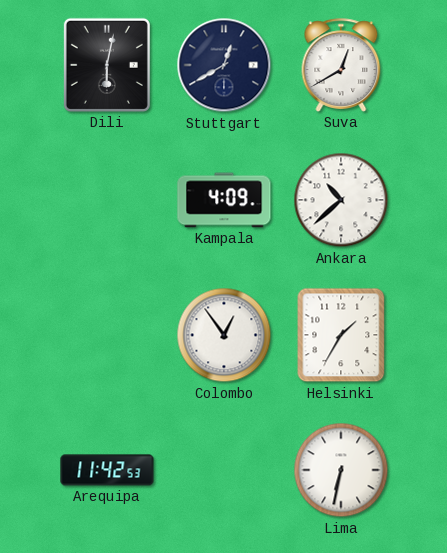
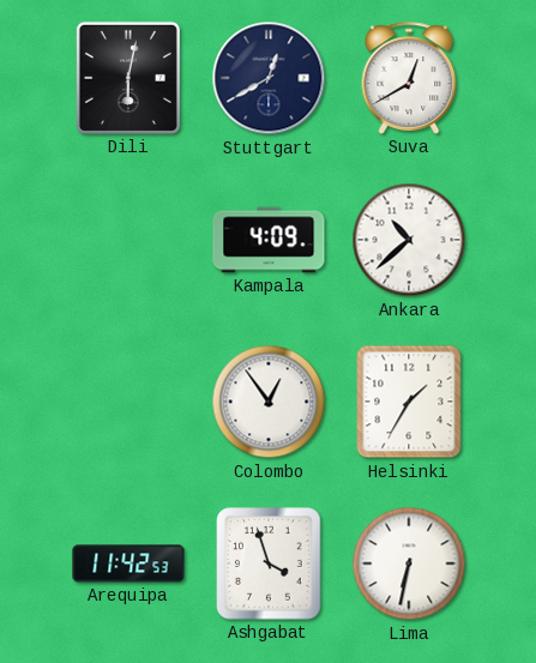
Ashgabat: none -> 3:57
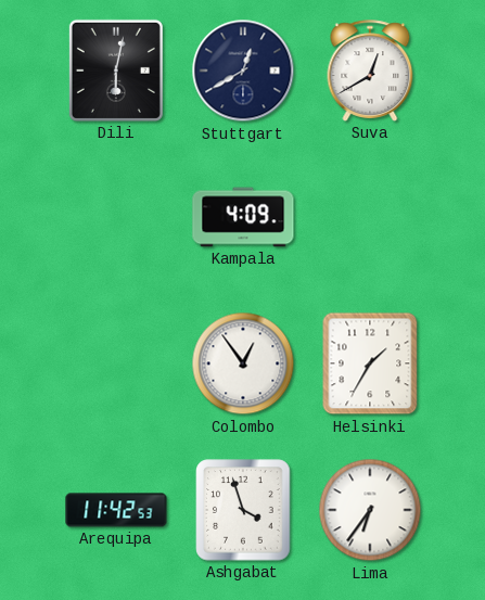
Ankara: 10:38 -> none
Lima: 6:32 -> 6:36
